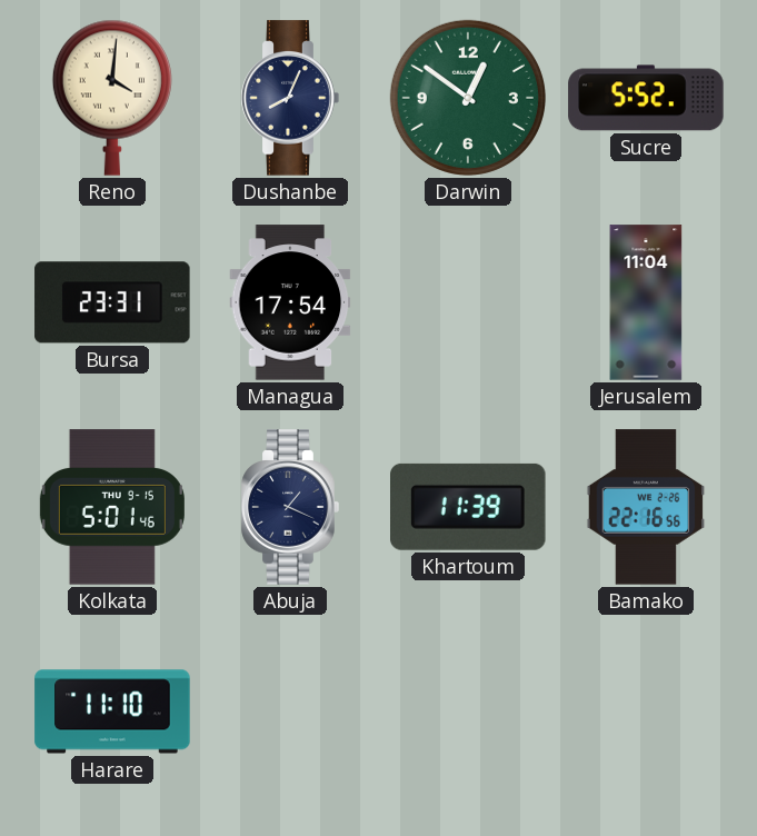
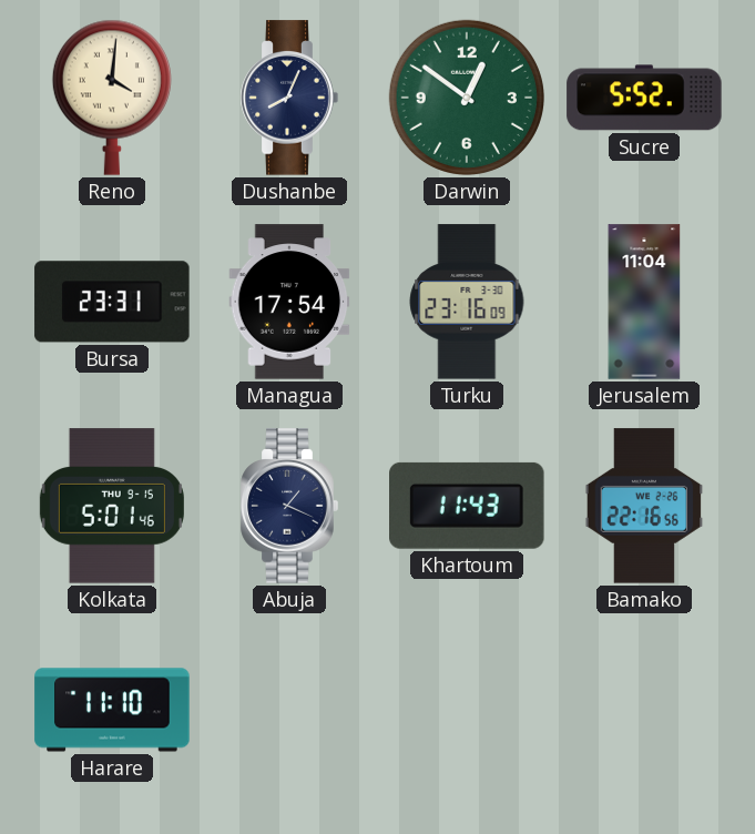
Turku: none -> 23:16
Khartoum: 11:39 -> 11:43
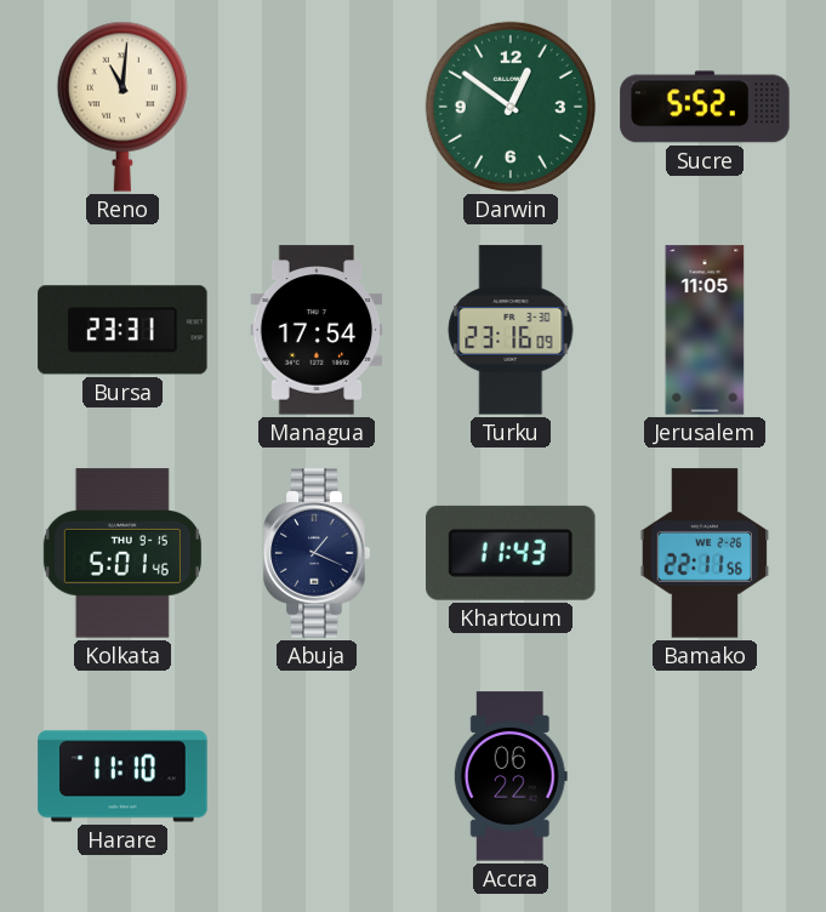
Reno: 4:01 -> 11:01
Dushanbe: 8:04 -> none
Jerusalem: 11:04 -> 11:05
Bamako: 22:16 -> 22:11
Accra: none -> 06:22
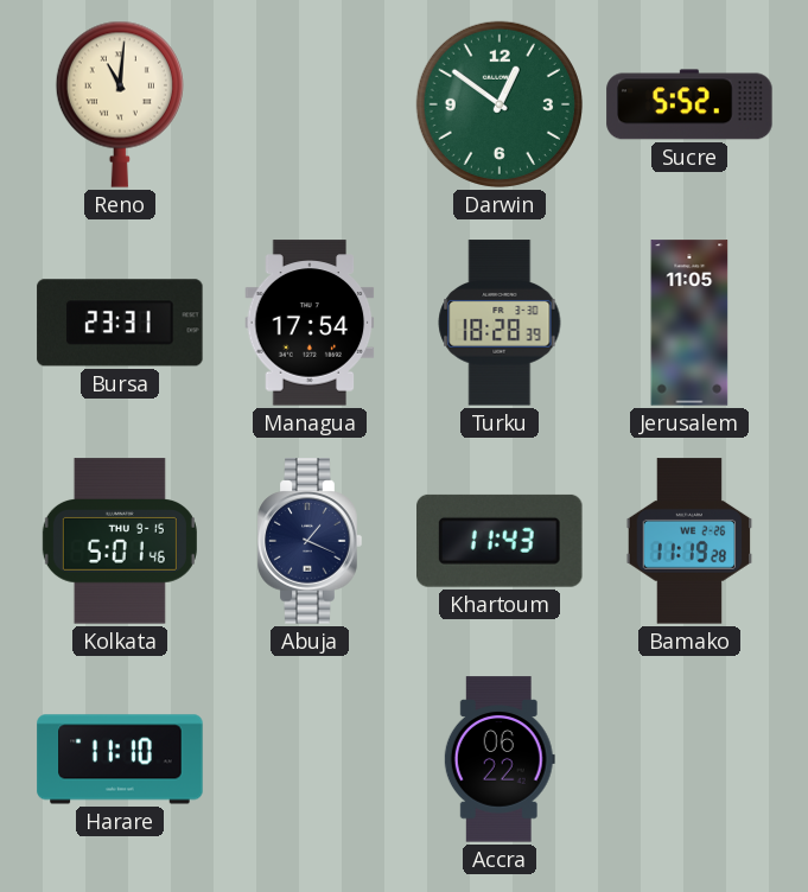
Turku: 23:16 -> 18:28
Bamako: 22:11 -> 11:19
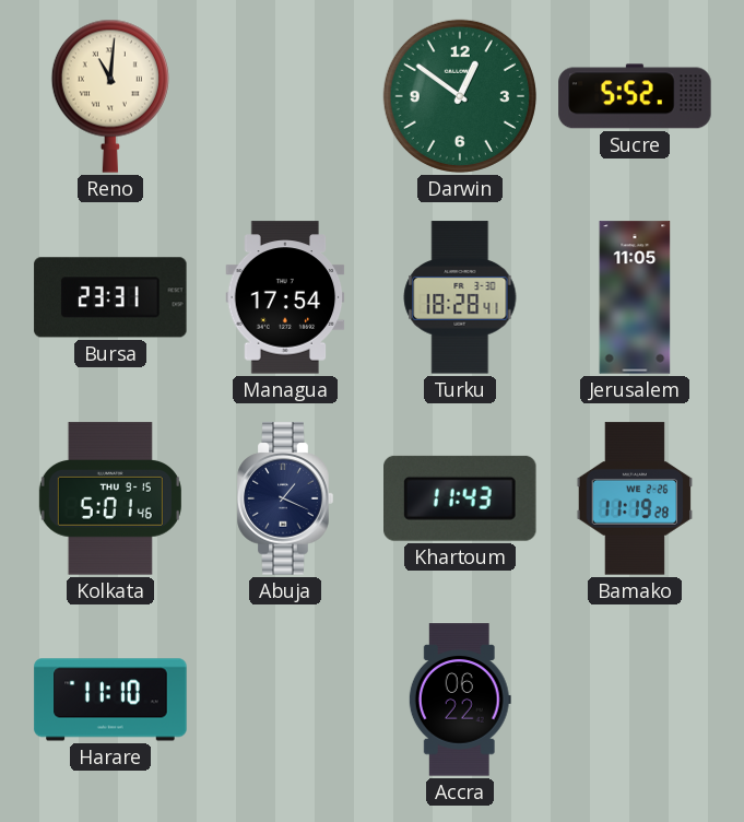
Turku: 18:28:39 -> 18:28:41
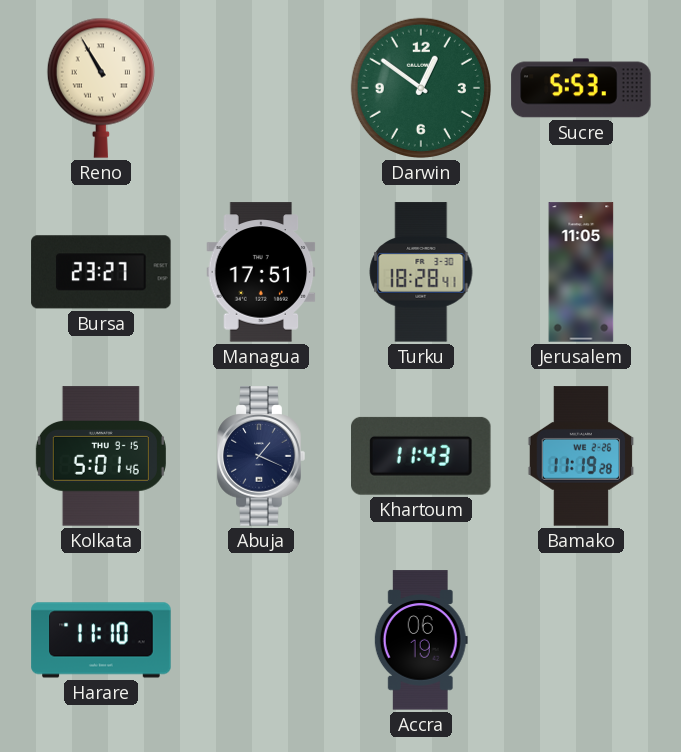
Reno: 11:01 -> 10:55
Sucre: 5:52 -> 5:53
Bursa: 23:31 -> 23:27
Managua: 17:54 -> 17:51
Accra: 06:22 -> 06:19
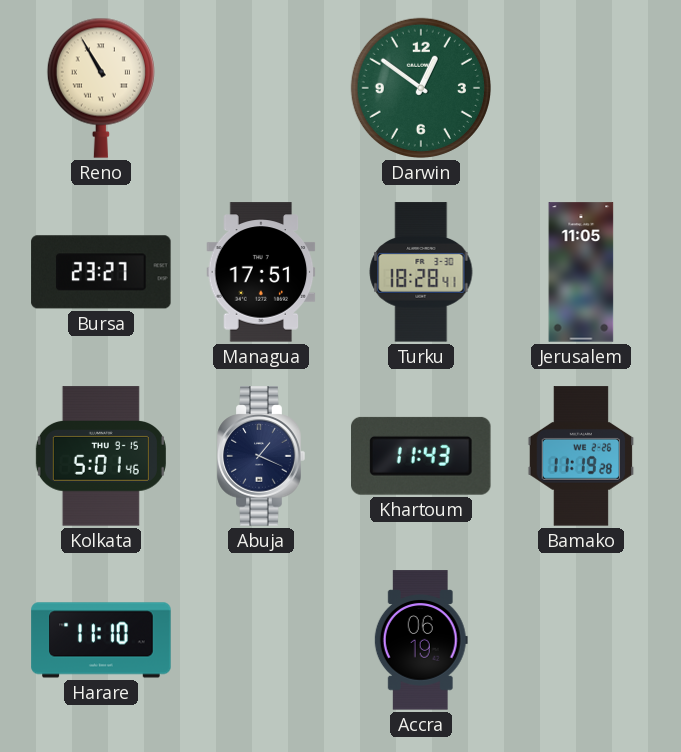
Sucre: 5:53 -> none
